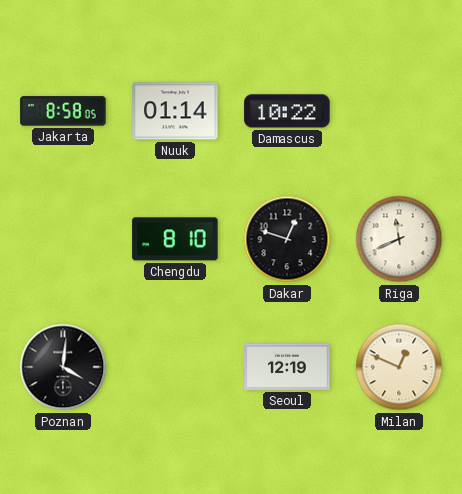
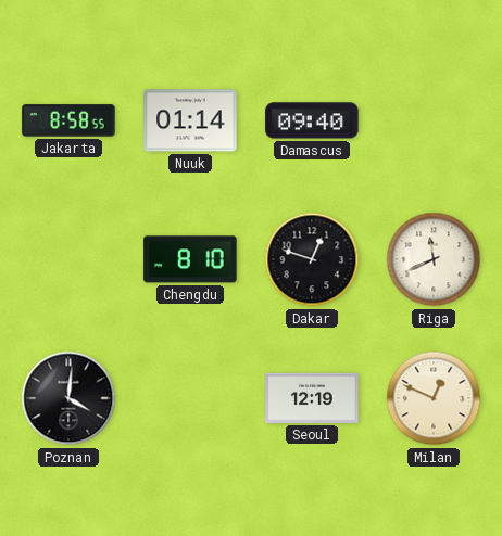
Jakarta: 8:58:05 -> 8:58:55
Damascus: 10:22 -> 09:40
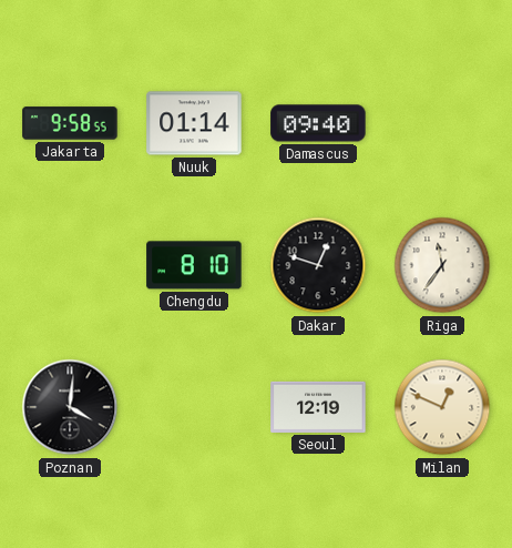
Jakarta: 8:58 -> 9:58
Riga: 11:41 -> 11:36
